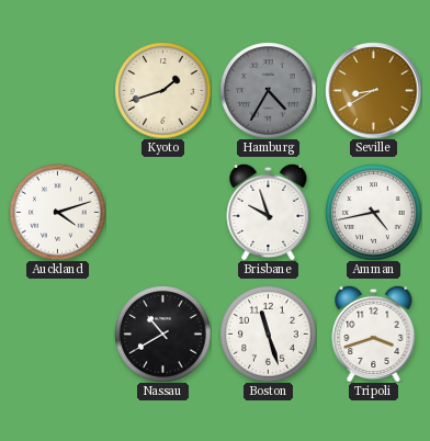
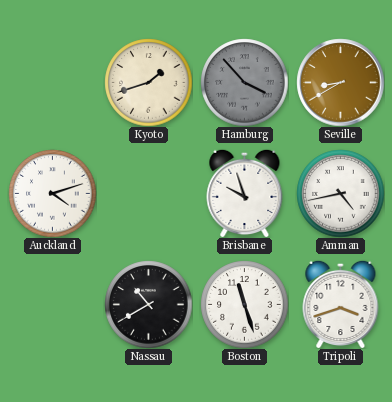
Hamburg: 4:35 -> 3:53
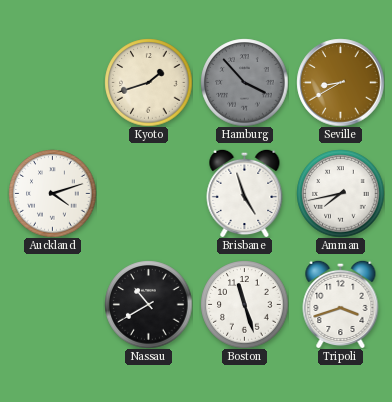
Brisbane: 9:57 -> 4:57
Amman: 4:43 -> 7:43
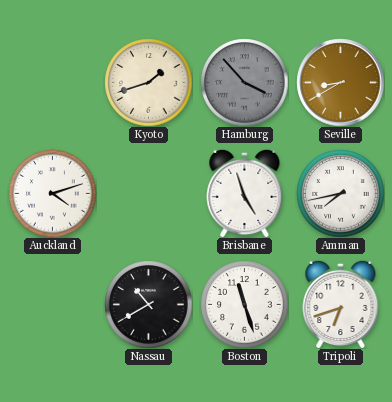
Tripoli: 3:42 -> 6:42
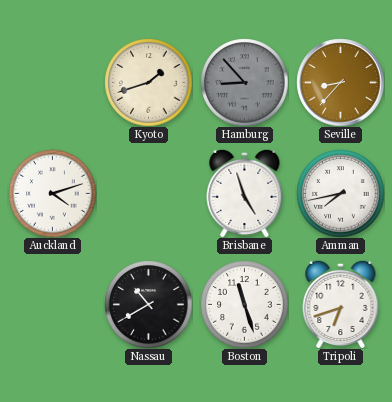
Hamburg: 3:53 -> 8:53
Seville: 8:40 -> 8:37
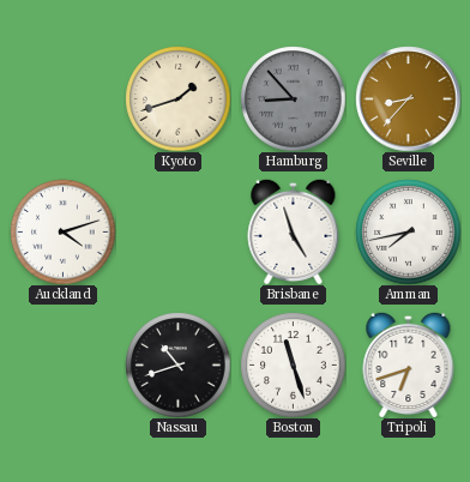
Nassau: 10:40 -> 10:42
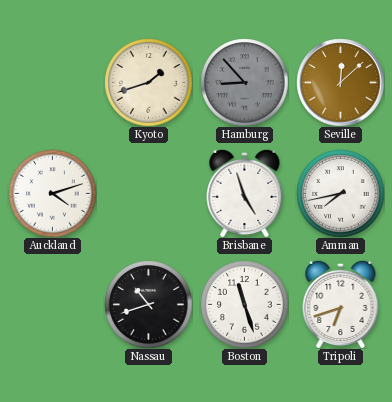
Seville: 8:37 -> 12:08
